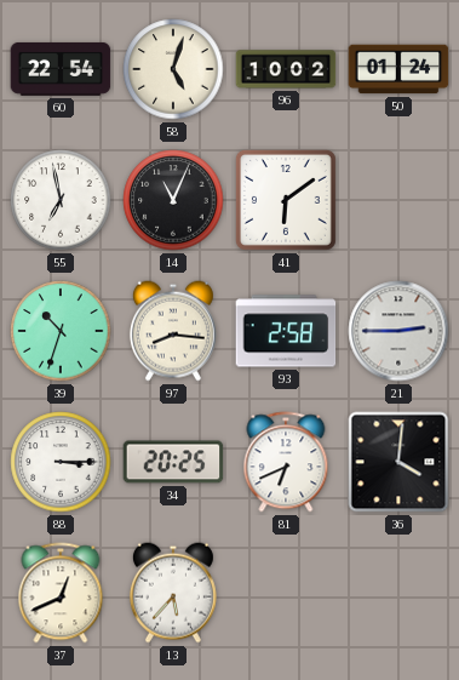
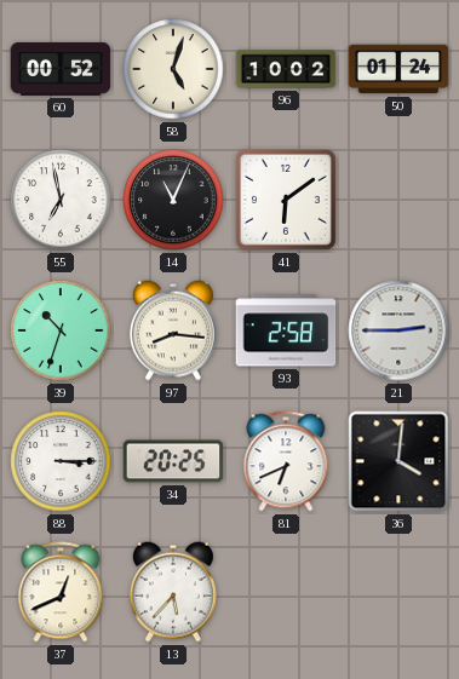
60: 22:54 -> 00:52
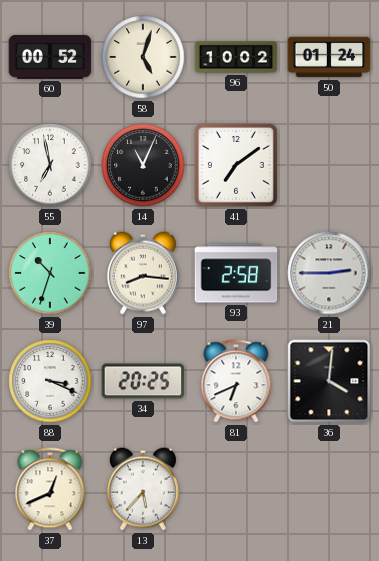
41: 6:09 -> 7:09
88: 3:15 -> 3:19
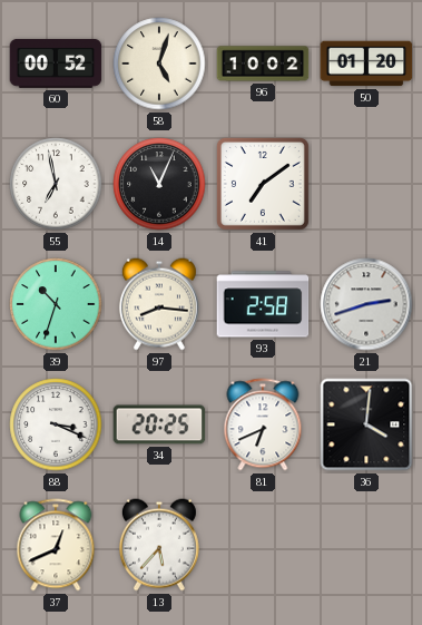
50: 01:24 -> 01:20
21: 2:45 -> 2:42
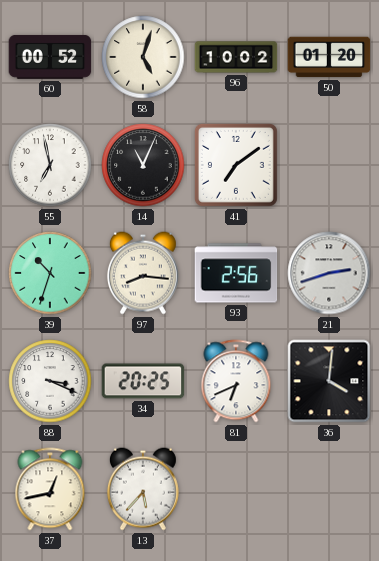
93: 2:58 -> 2:56
37: 12:41 -> 12:43
